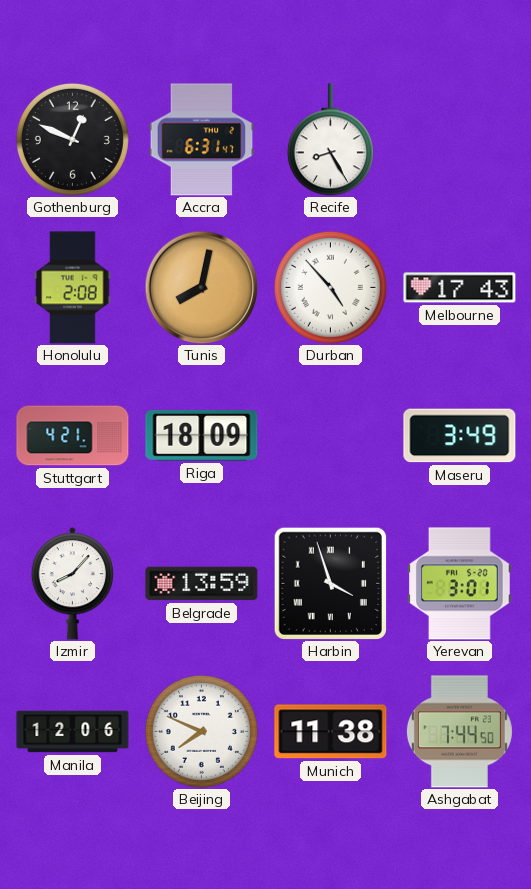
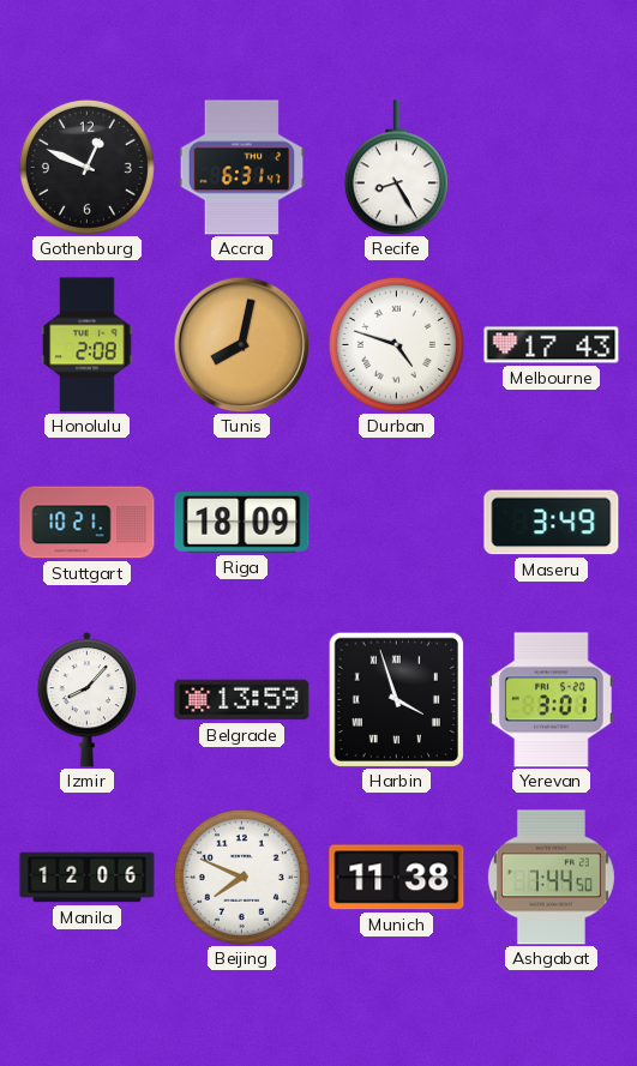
Durban: 4:53 -> 4:48
Stuttgart: 4:21 -> 10:21
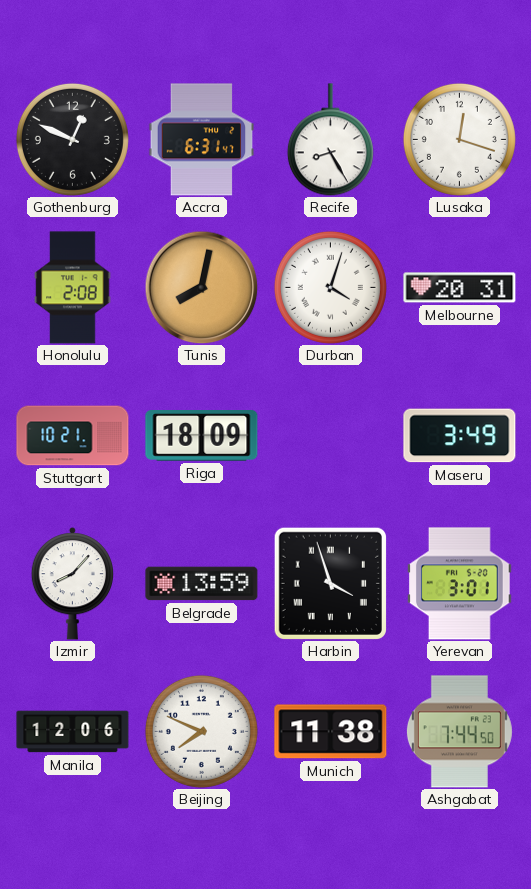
Lusaka: none -> 12:18
Durban: 4:48 -> 4:03
Melbourne: 17:43 -> 20:31
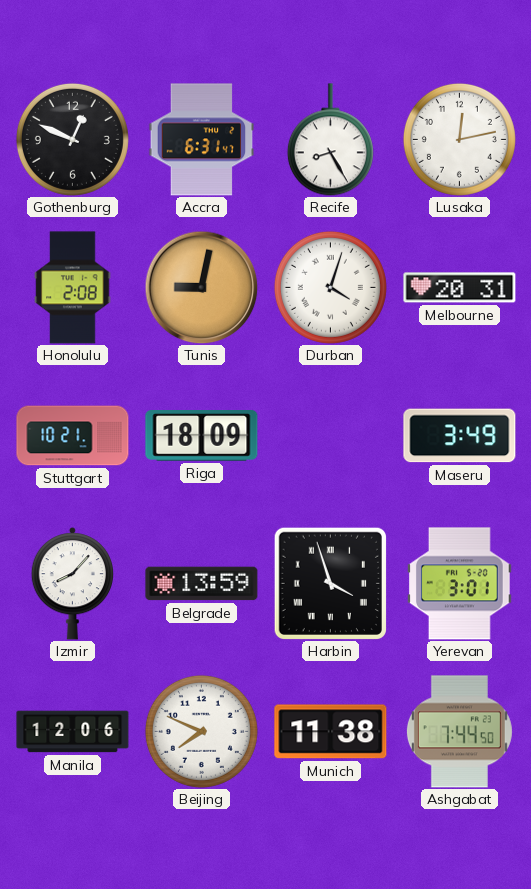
Lusaka: 12:18 -> 12:13
Tunis: 8:02 -> 9:02
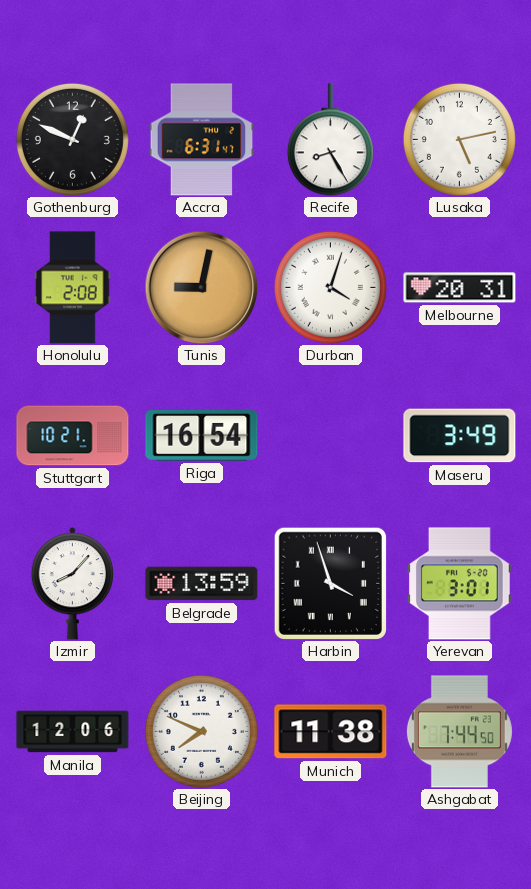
Lusaka: 12:13 -> 5:13
Riga: 18:09 -> 16:54
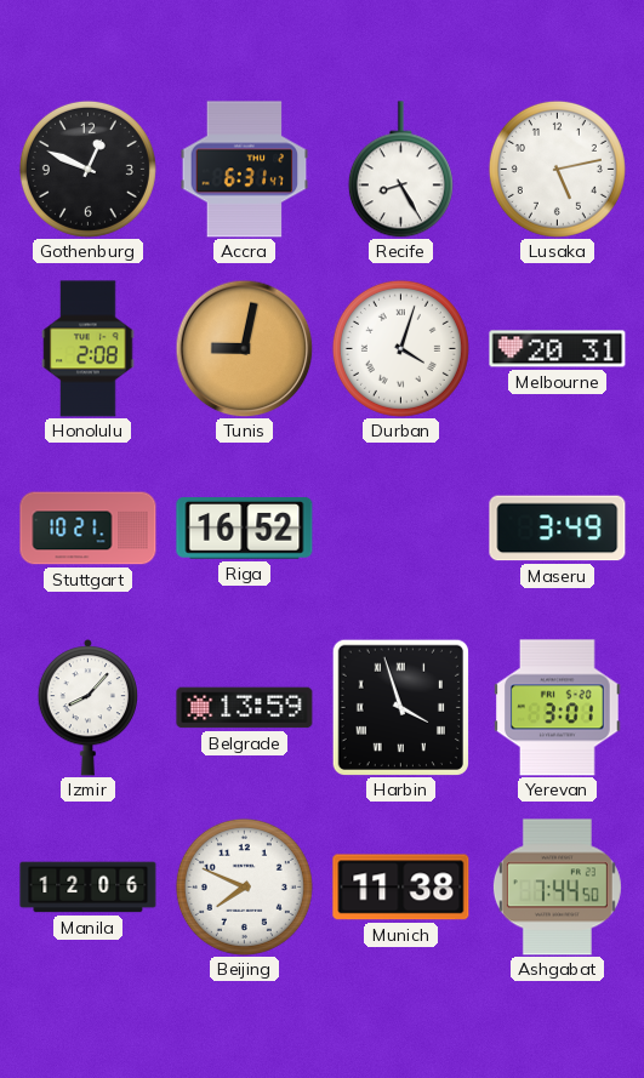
Riga: 16:54 -> 16:52
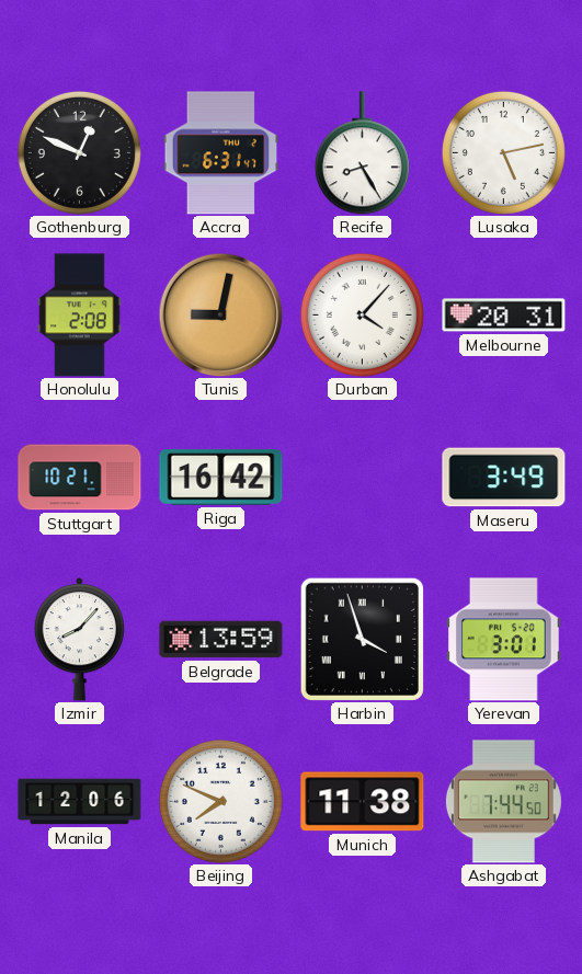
Durban: 4:03 -> 4:07
Riga: 16:52 -> 16:42
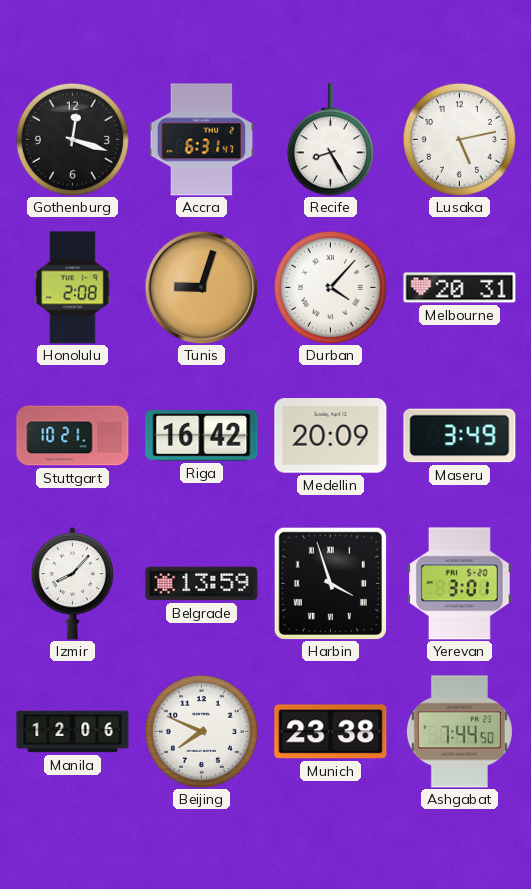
Gothenburg: 12:49 -> 12:18
Tunis: 9:02 -> 9:03
Medellin: none -> 20:09
Munich: 11:38 -> 23:38
